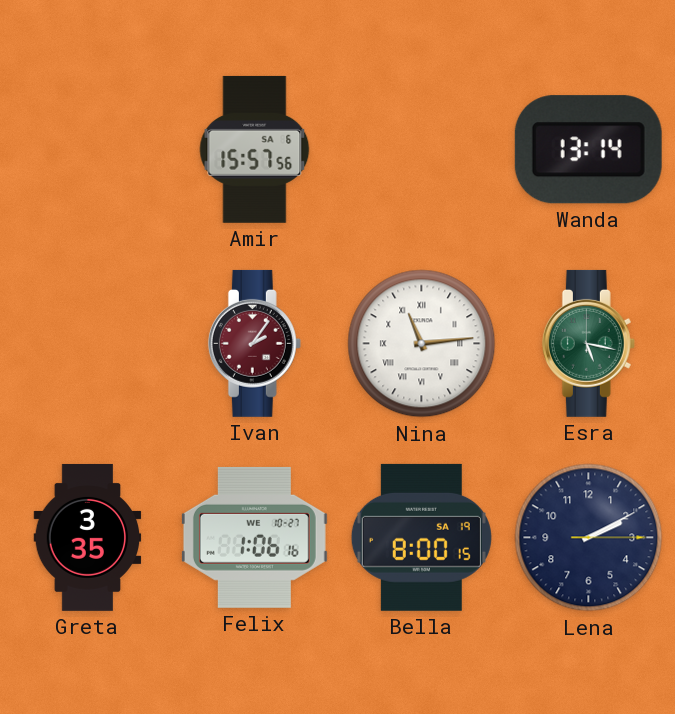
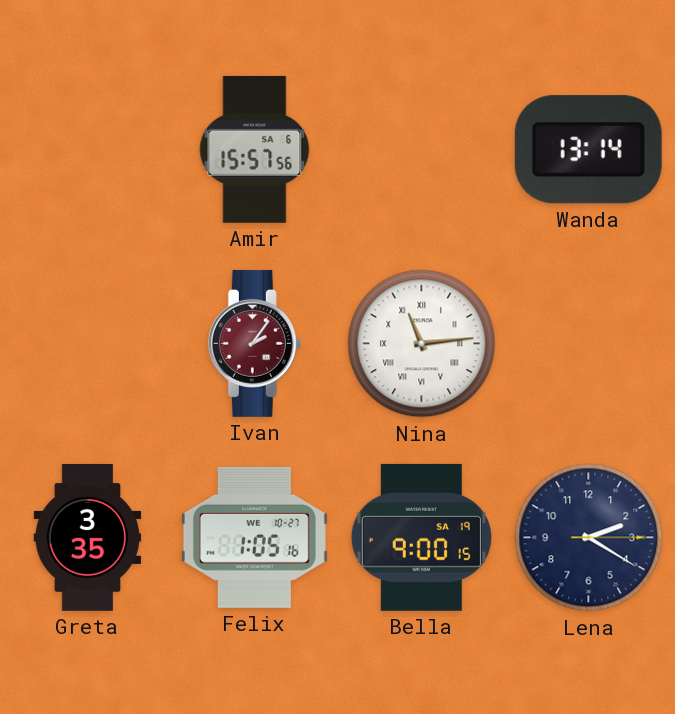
Esra: 5:17 -> none
Felix: 1:06 -> 1:05
Bella: 8:00 -> 9:00
Lena: 2:10 -> 2:20
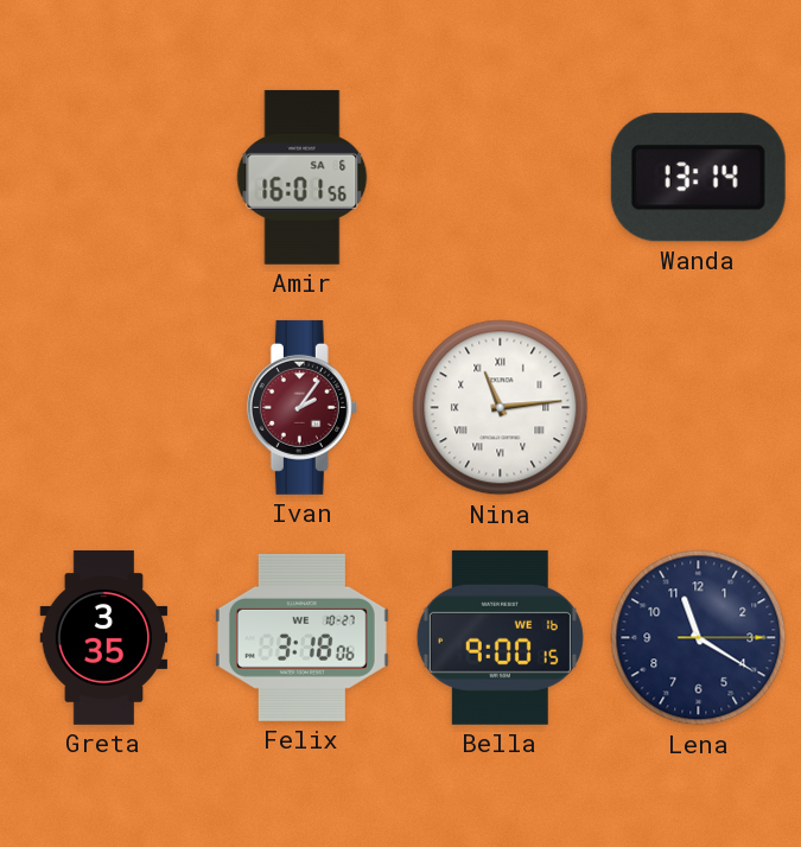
Amir: 15:57 -> 16:01
Felix: 1:05 -> 3:18
Bella date: SA 19 -> WE 16
Lena: 2:20 -> 11:20
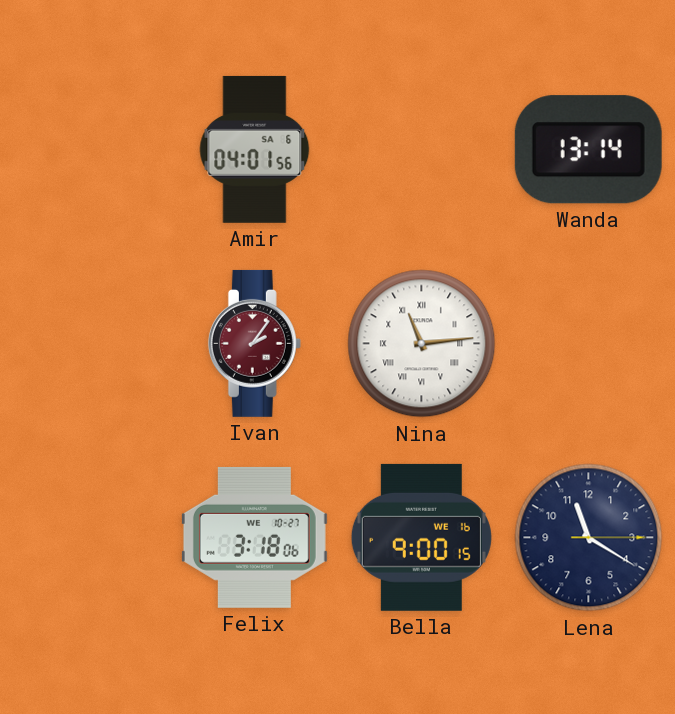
Amir: 16:01 -> 04:01
Greta: 3:35 -> none
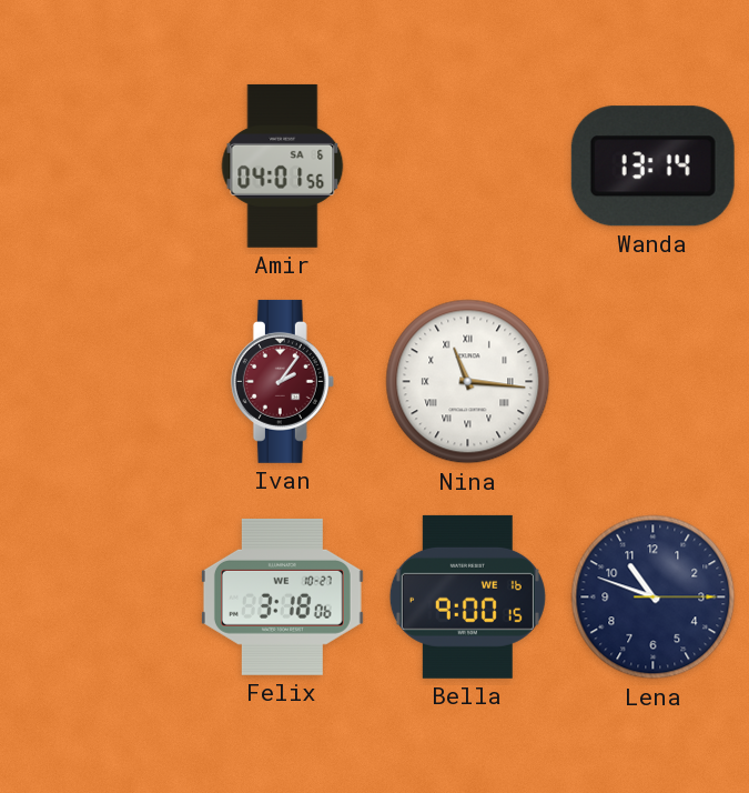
Nina: 11:14 -> 11:16
Lena: 11:20 -> 10:48
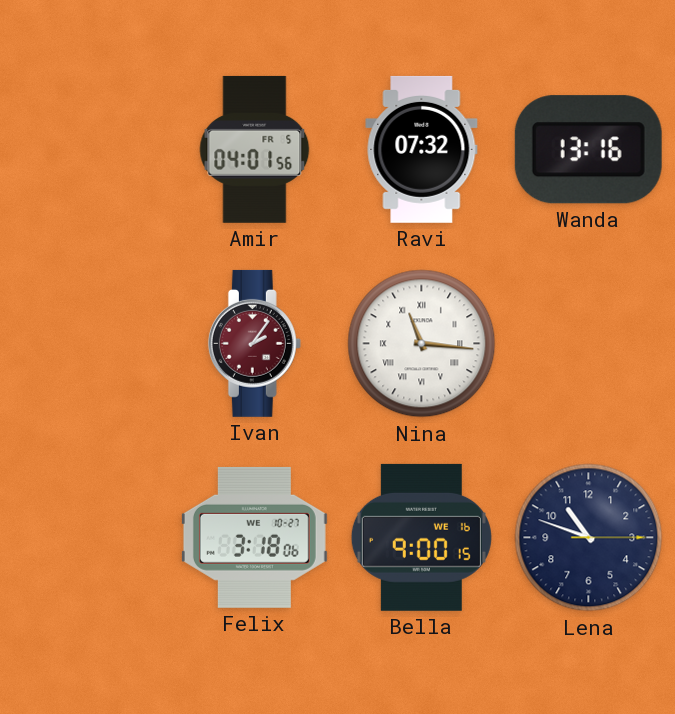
Amir date: SA 6 -> FR 5
Ravi: none -> 07:32
Wanda: 13:14 -> 13:16
